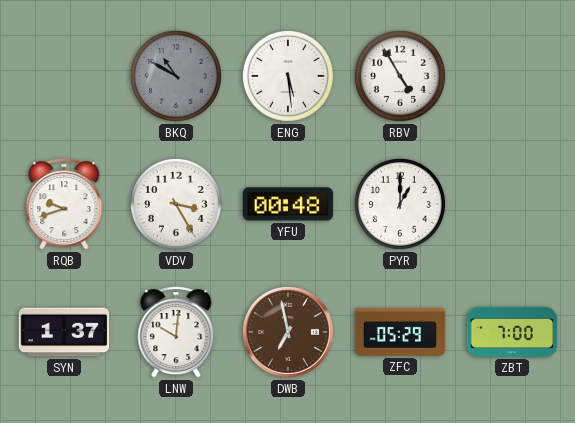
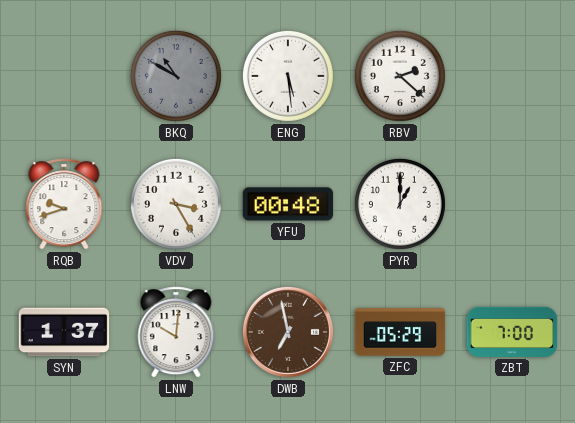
RBV: 4:55 -> 2:22
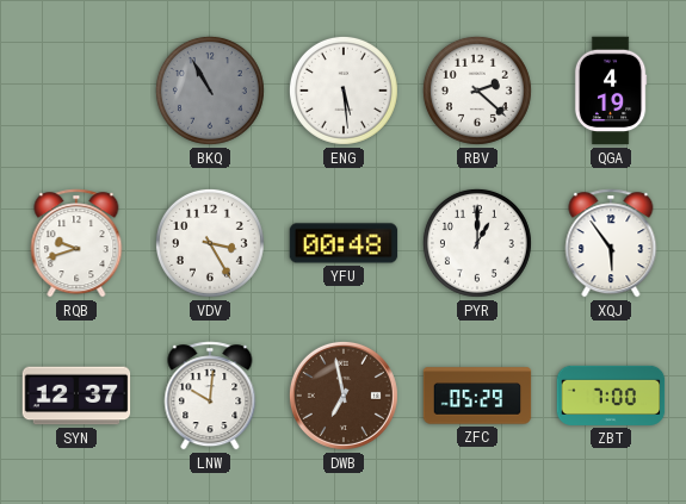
BKQ: 10:50 -> 10:55
QGA: none -> 4:19
XQJ: none -> 5:54
SYN: 1:37 -> 12:37
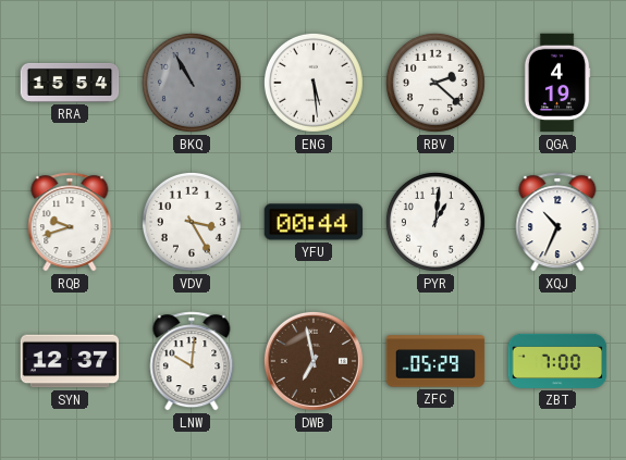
RRA: none -> 15:54
YFU: 00:48 -> 00:44
PYR: 1:00 -> 1:01
XQJ: 5:54 -> 10:34
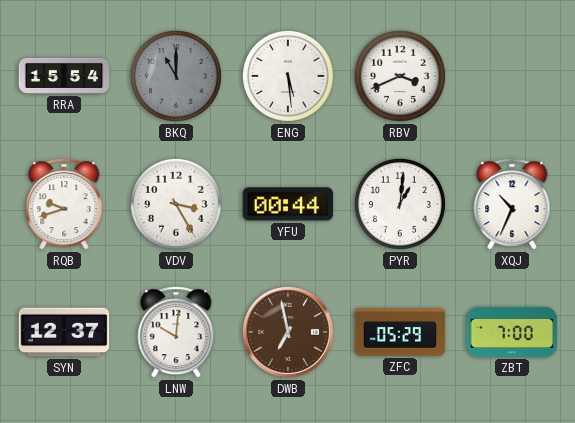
BKQ: 10:55 -> 11:00
RBV: 2:22 -> 3:41
QGA: 4:19 -> none
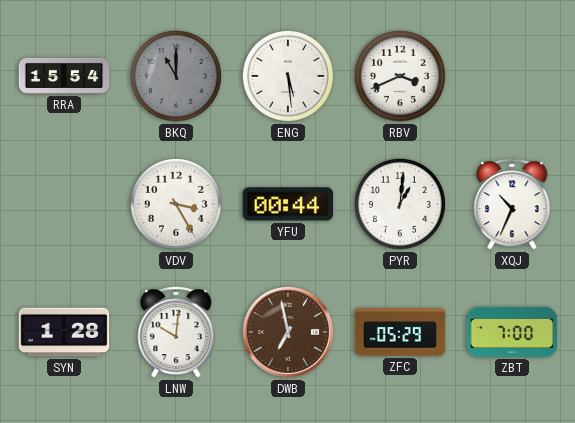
RQB: 9:42 -> none
SYN: 12:37 -> 1:28
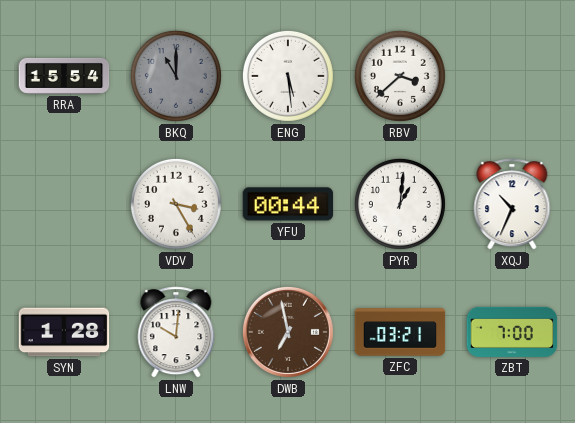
RBV: 3:41 -> 3:38
ZFC: 05:29 -> 03:21
